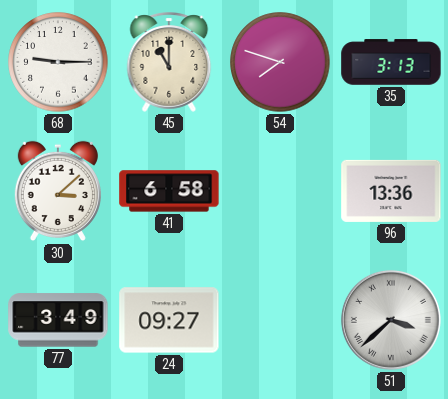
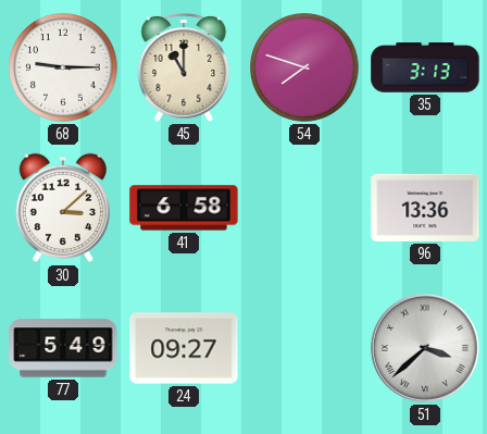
77: 3:49 -> 5:49
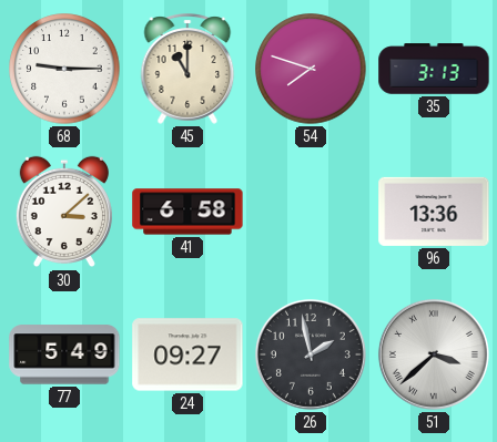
26: none -> 1:58
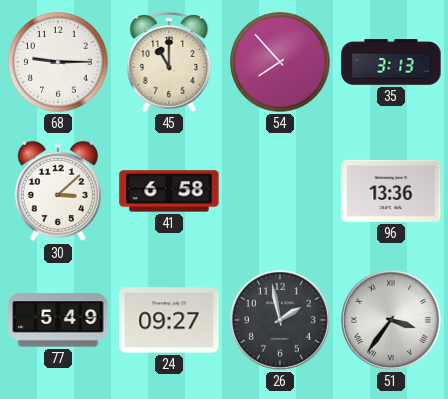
54: 7:48 -> 7:53
51: 3:38 -> 3:36
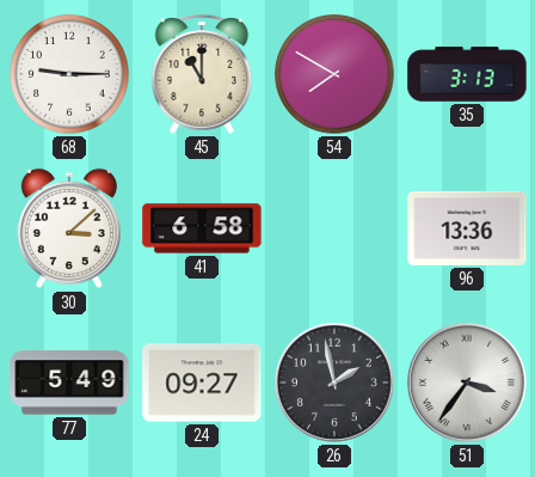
54: 7:53 -> 7:50
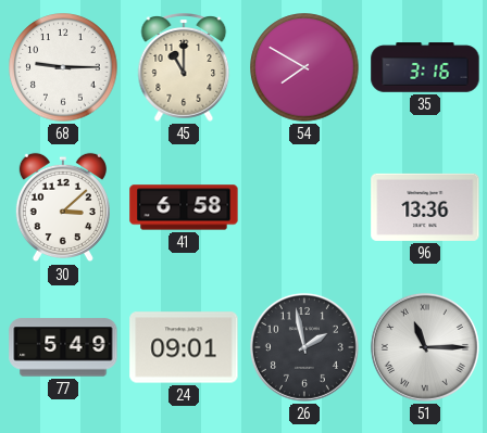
35: 3:13 -> 3:16
24: 09:27 -> 09:01
51: 3:36 -> 11:15
